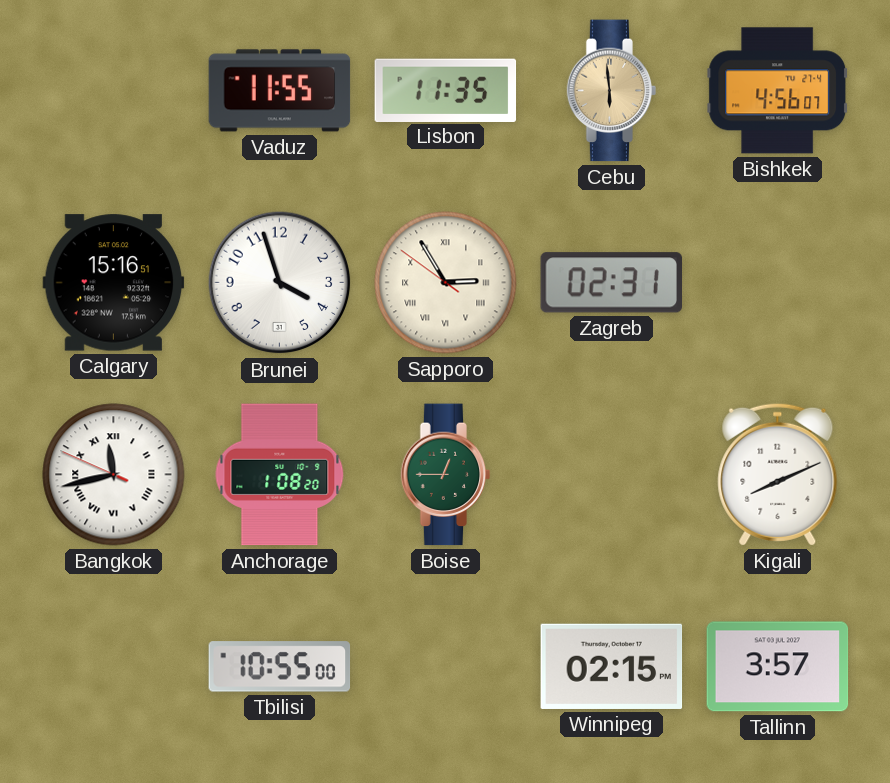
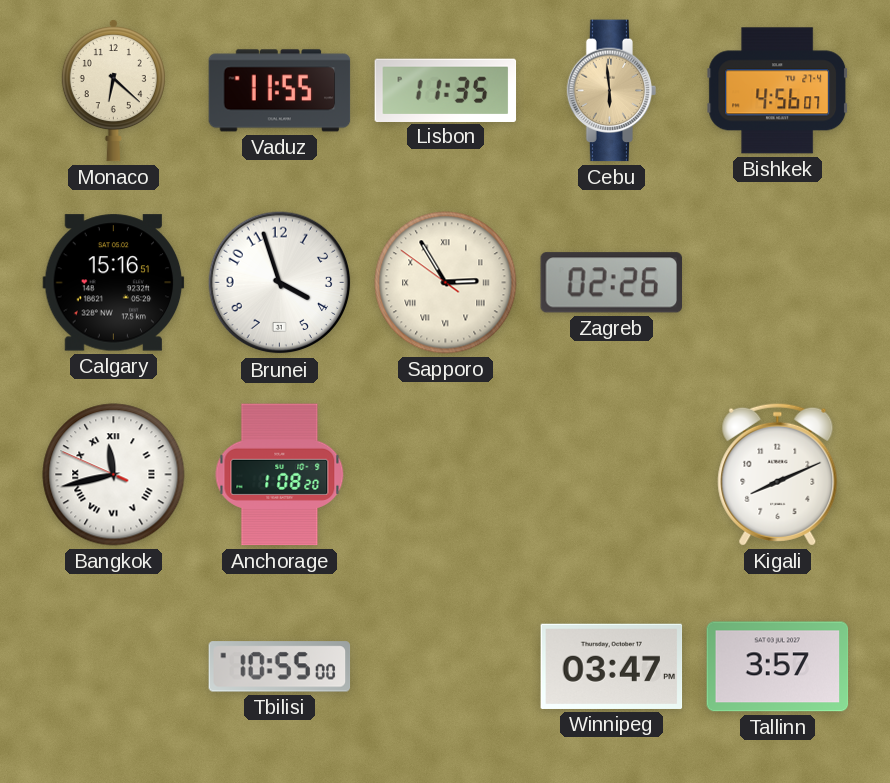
Monaco: none -> 6:22
Zagreb: 02:31 -> 02:26
Boise: 12:45 -> none
Winnipeg: 02:15 -> 03:47
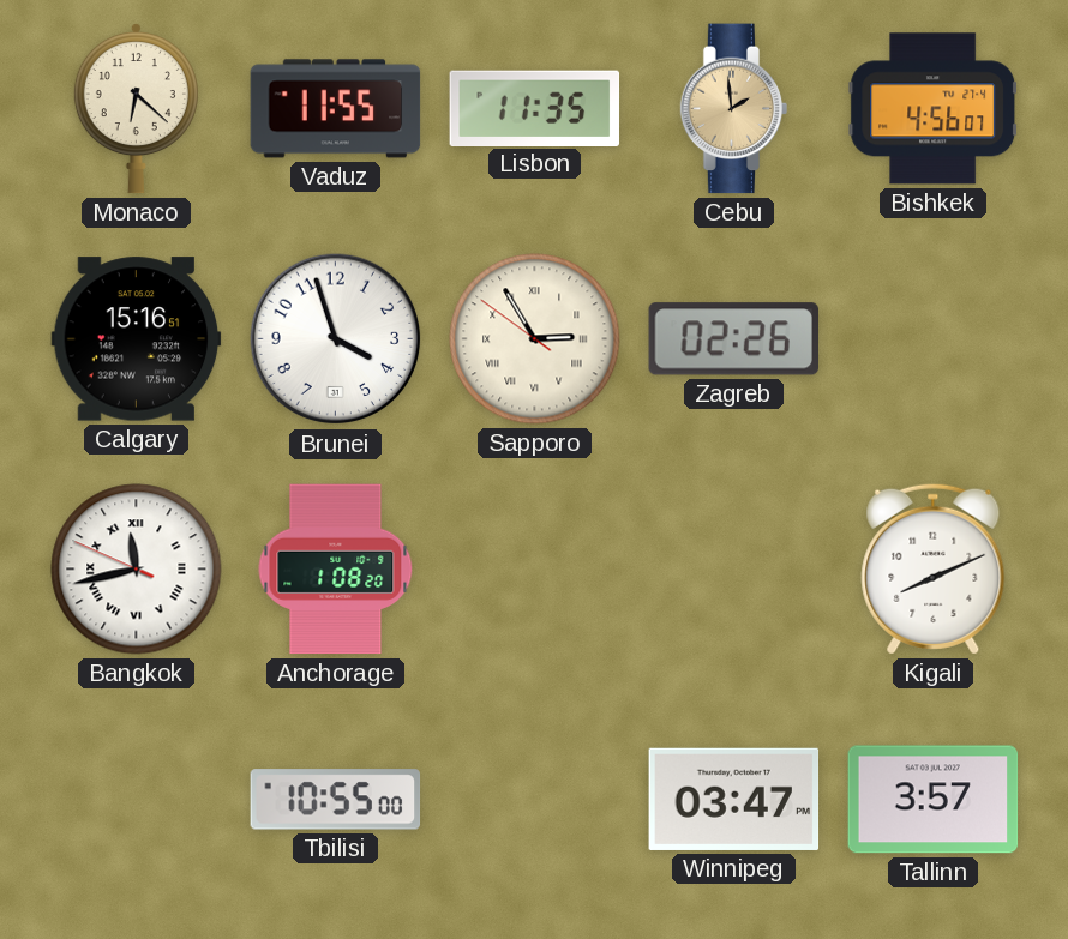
Cebu: 5:59 -> 1:59
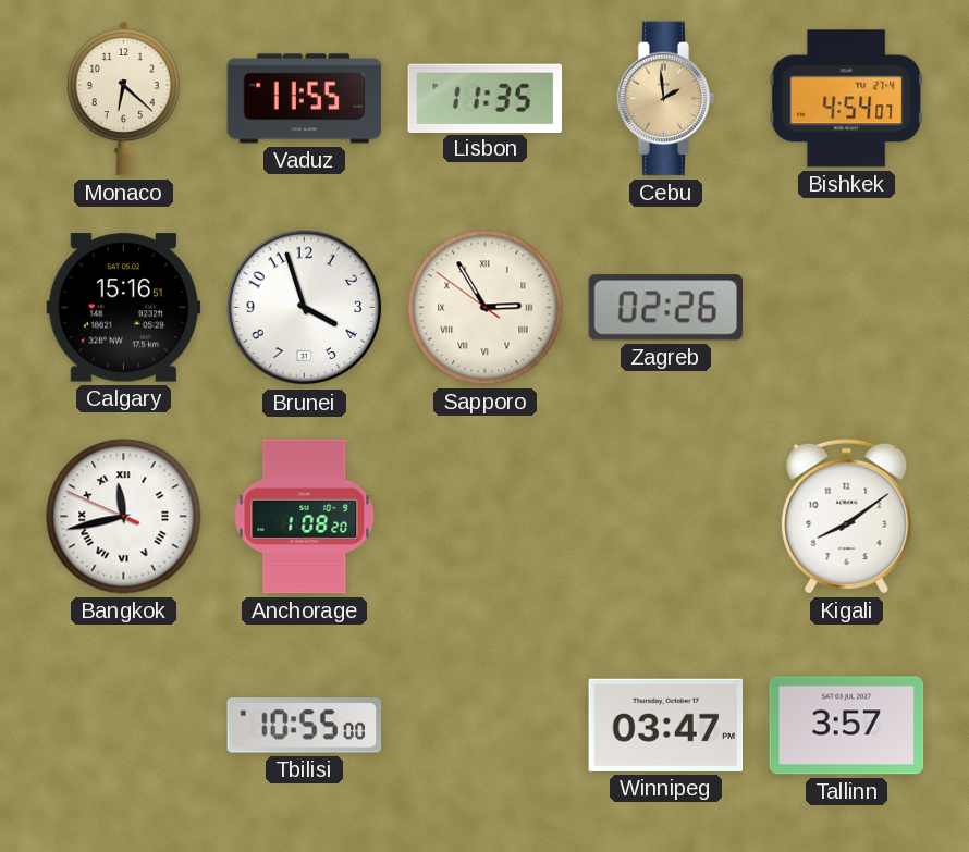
Bishkek: 4:56 -> 4:54
Kigali: 8:11 -> 8:09
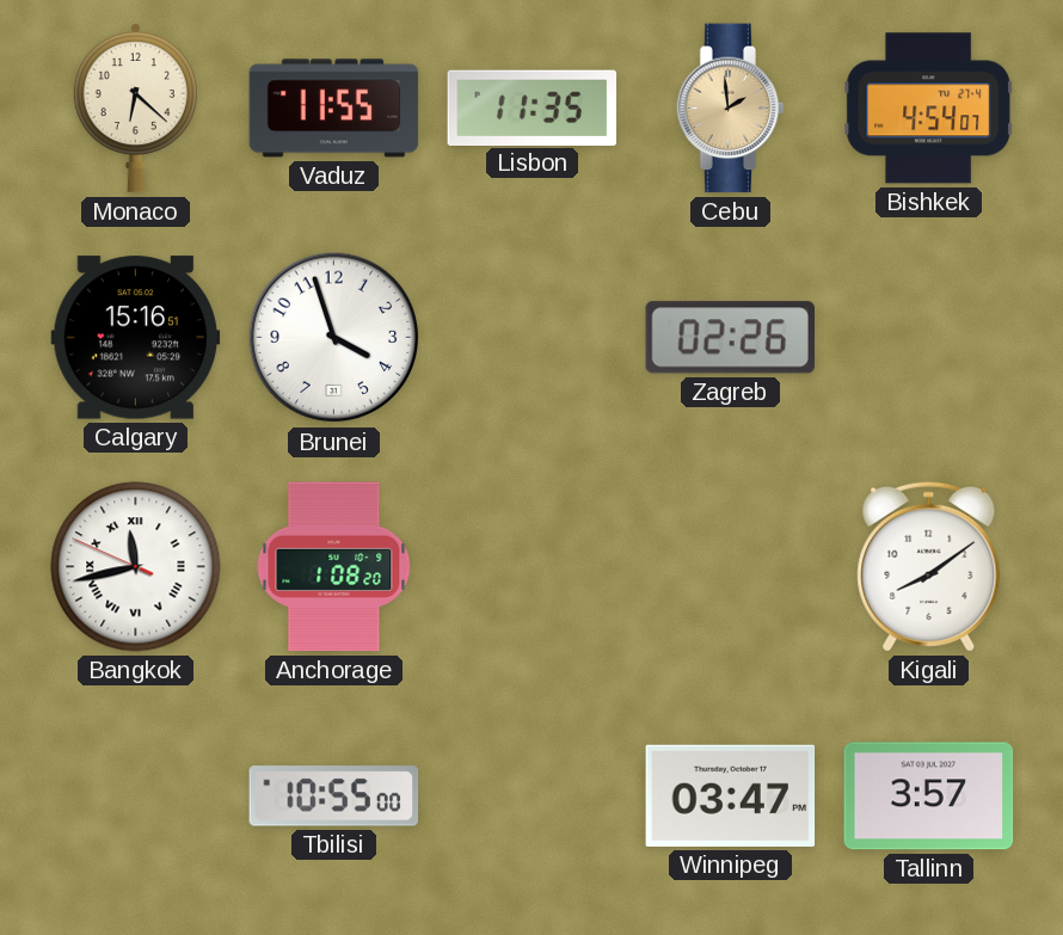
Sapporo: 2:54 -> none
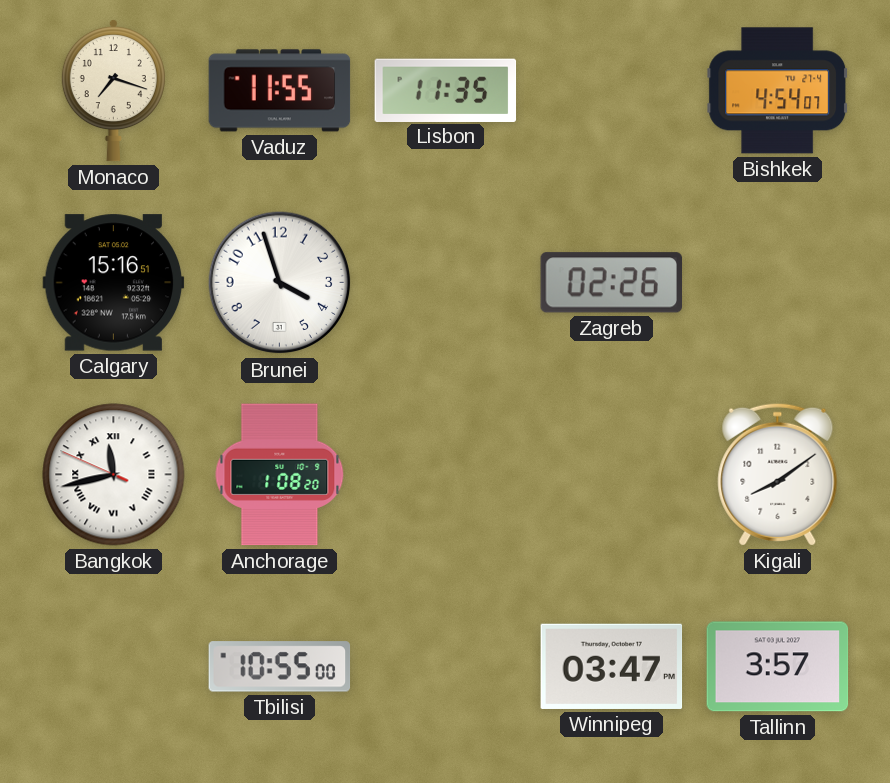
Monaco: 6:22 -> 7:18
Cebu: 1:59 -> none
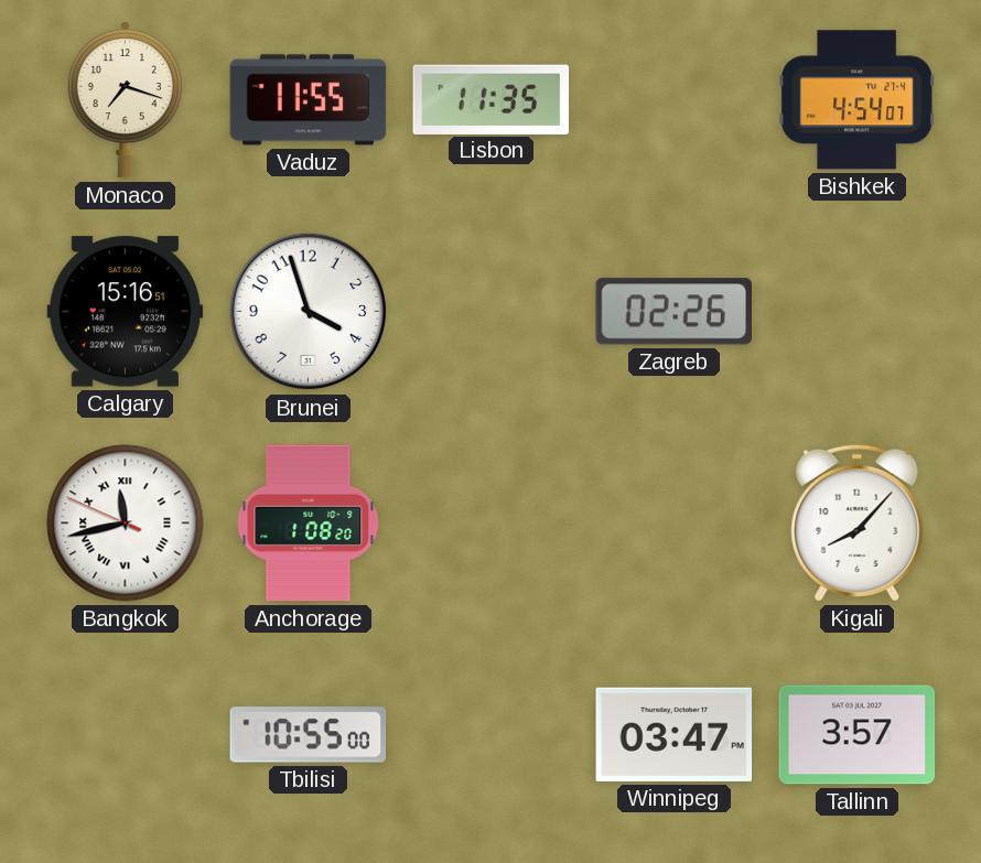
Kigali: 8:09 -> 8:07
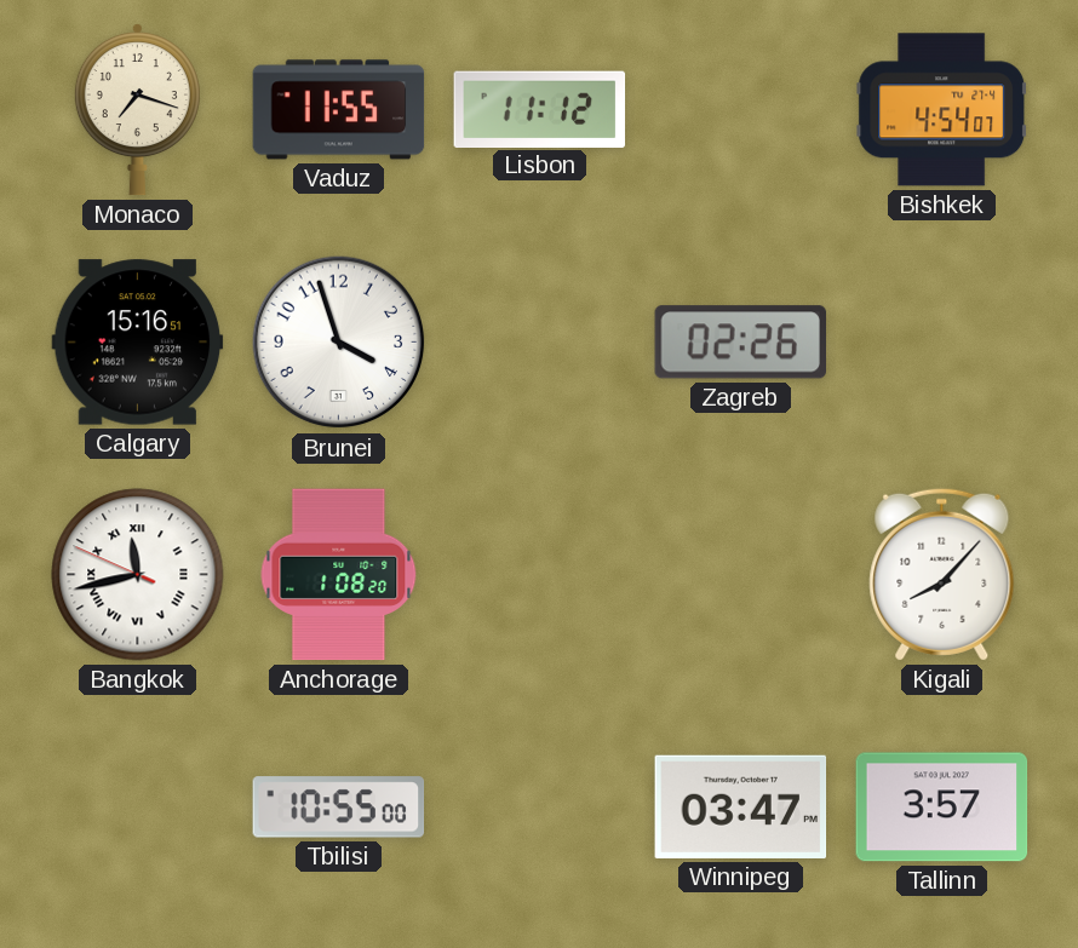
Lisbon: 11:35 -> 11:12
